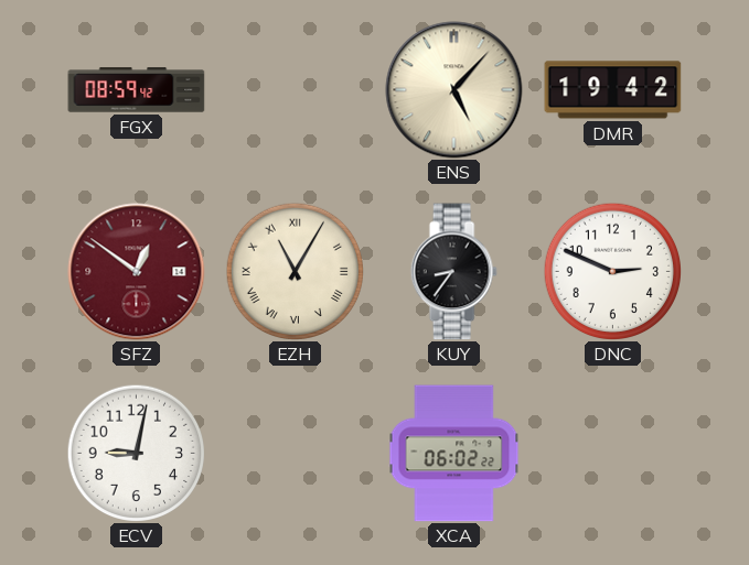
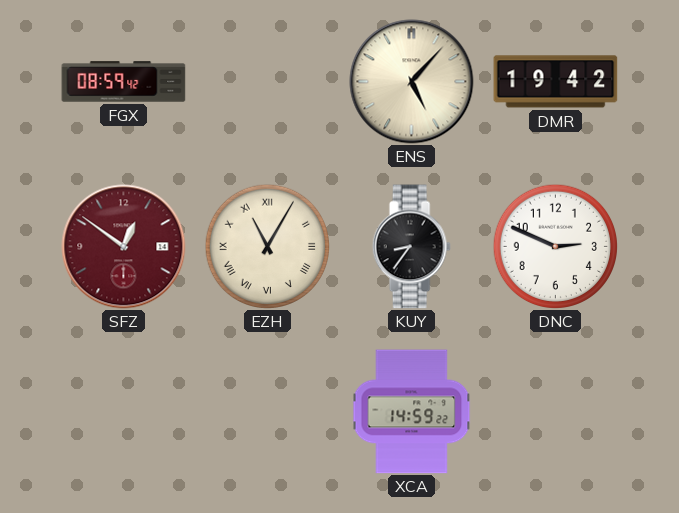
ECV: 9:02 -> none
XCA: 06:02 -> 14:59
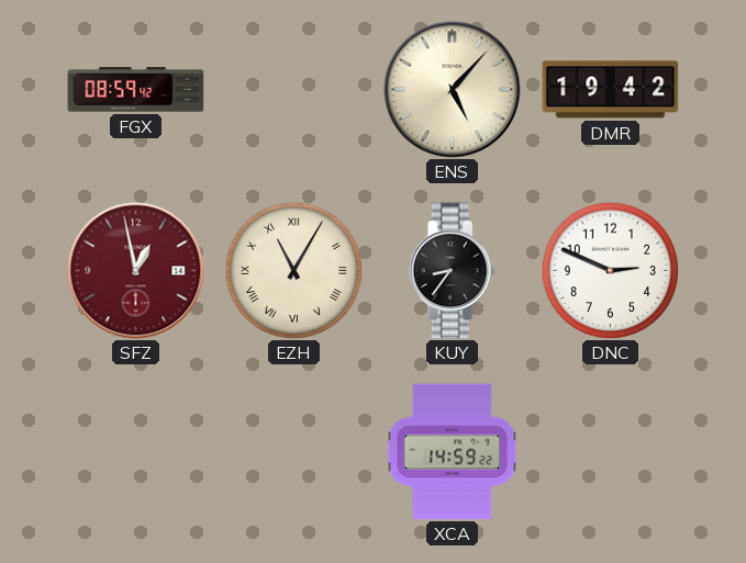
SFZ: 12:51 -> 12:58
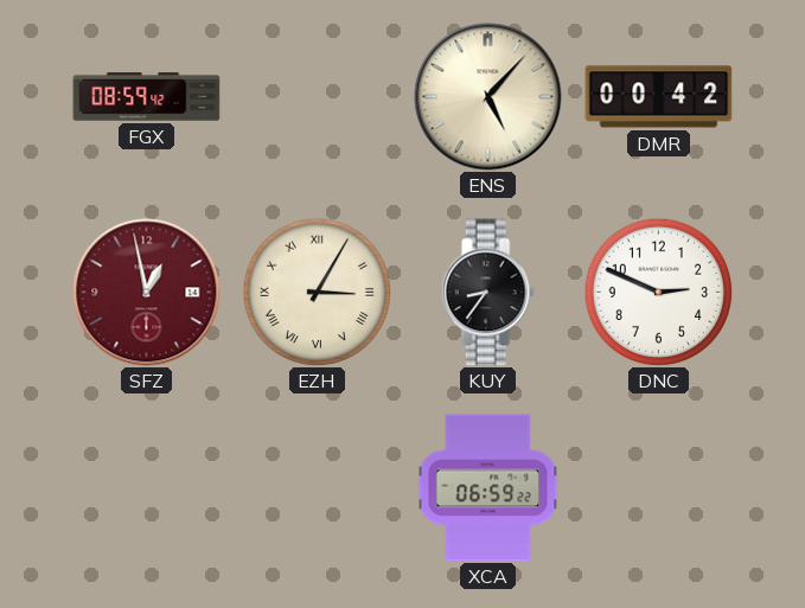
DMR: 19:42 -> 00:42
EZH: 11:05 -> 3:05
XCA: 14:59 -> 06:59
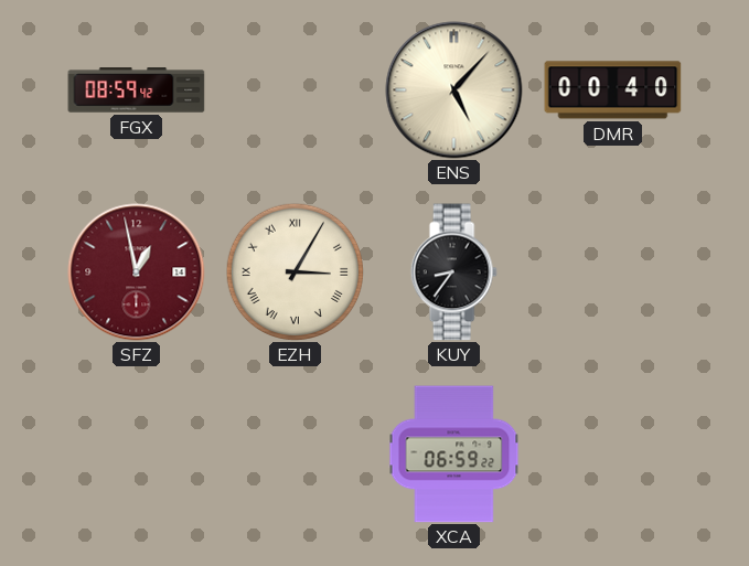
DMR: 00:42 -> 00:40
DNC: 2:49 -> none
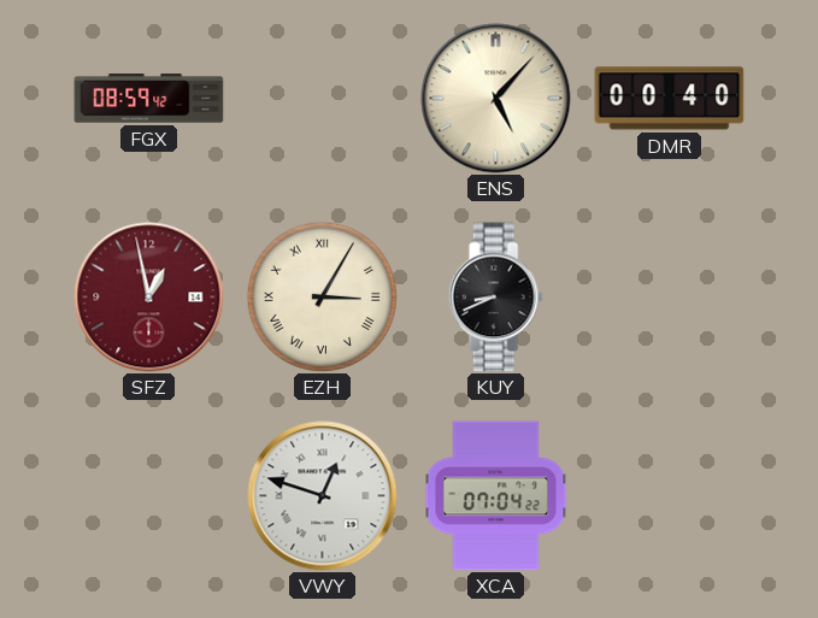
KUY: 8:36 -> 8:41
VWY: none -> 12:48
XCA: 06:59 -> 07:04
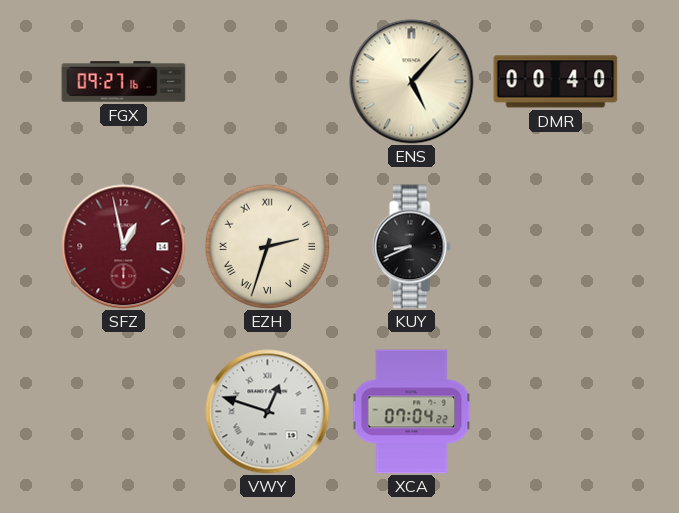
FGX: 08:59 -> 09:27
EZH: 3:05 -> 2:33
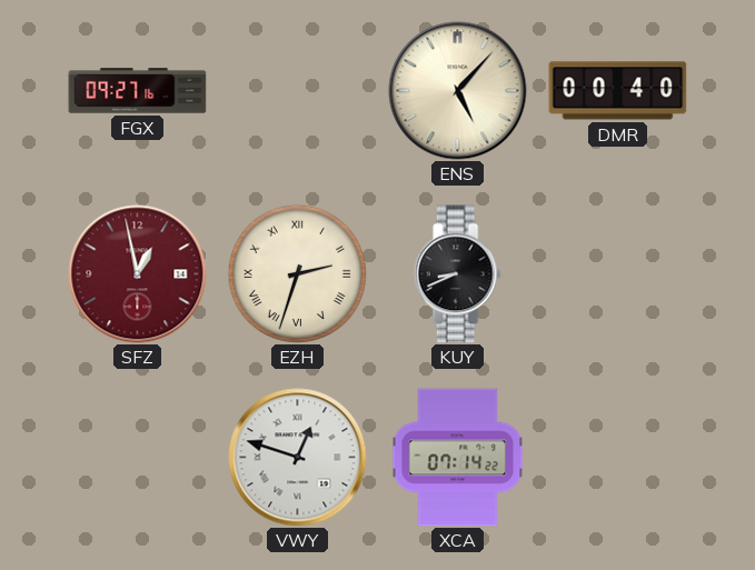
XCA: 07:04 -> 07:14
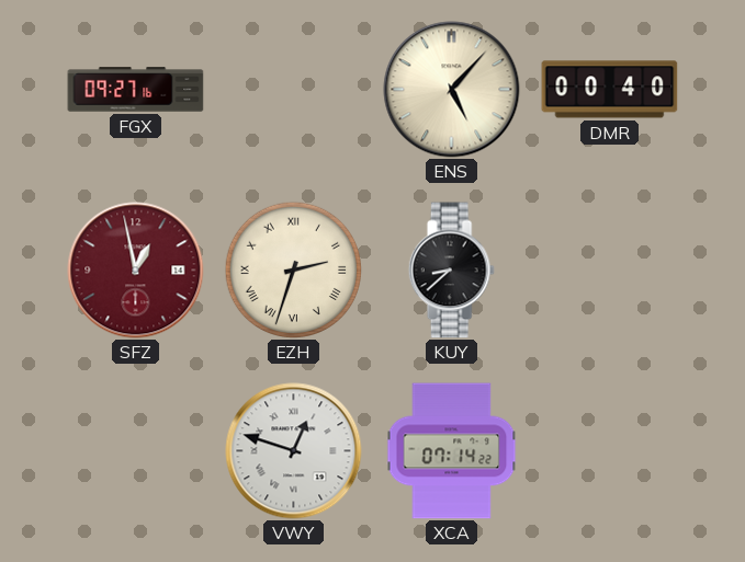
KUY: 8:41 -> 8:38
